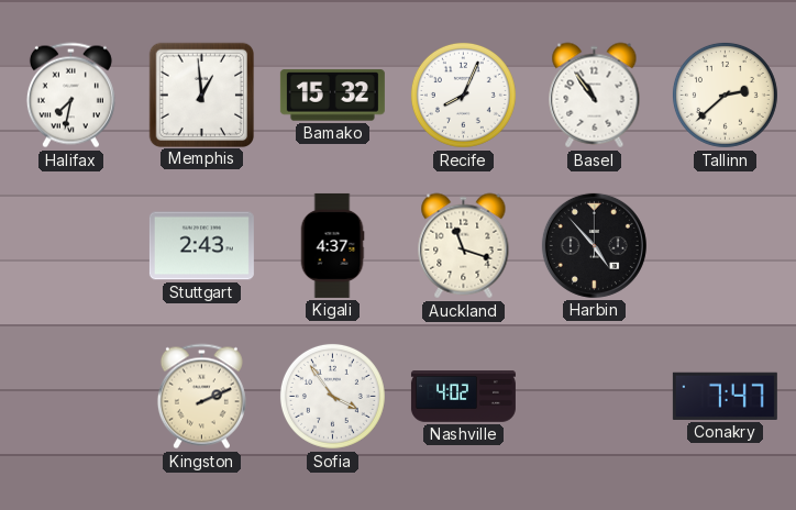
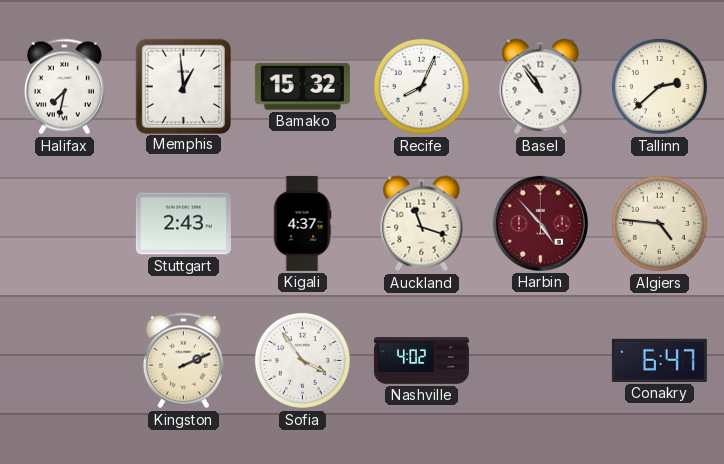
Harbin dial: black -> burgundy
Algiers: none -> 4:46
Conakry: 7:47 -> 6:47
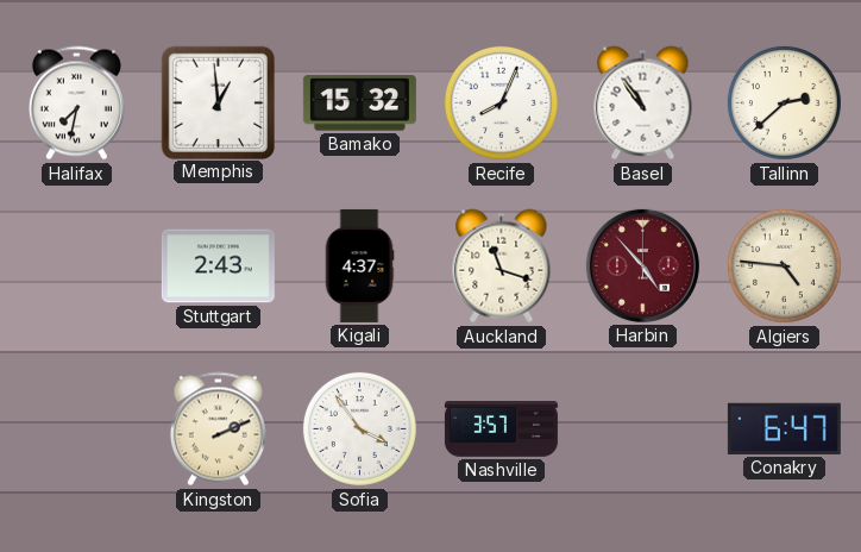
Nashville: 4:02 -> 3:57
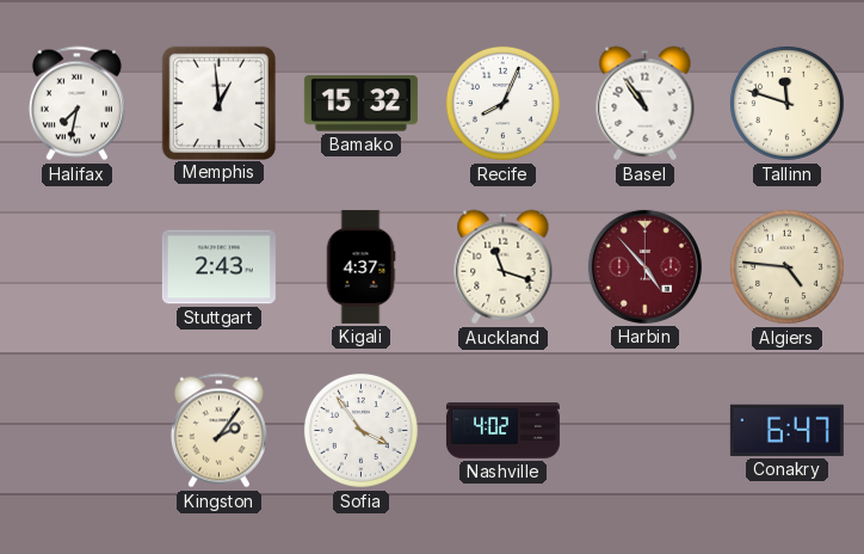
Tallinn: 2:38 -> 11:48
Kingston: 2:11 -> 2:06
Nashville: 3:57 -> 4:02
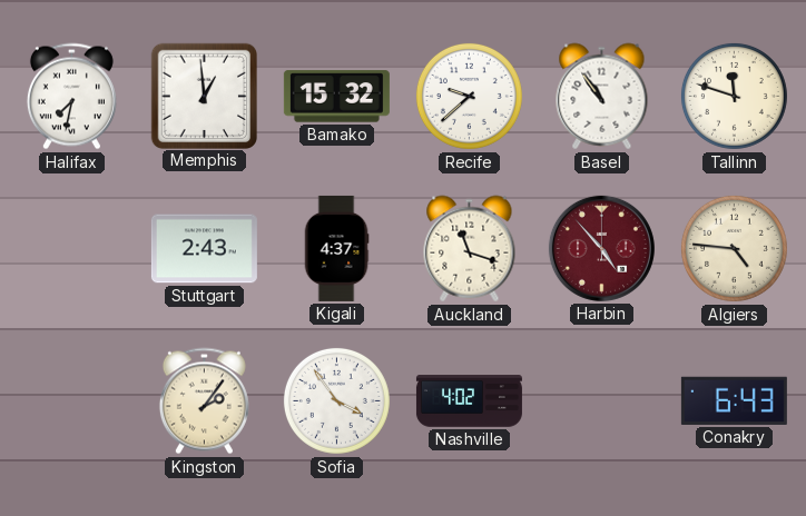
Recife: 8:04 -> 9:38
Conakry: 6:47 -> 6:43
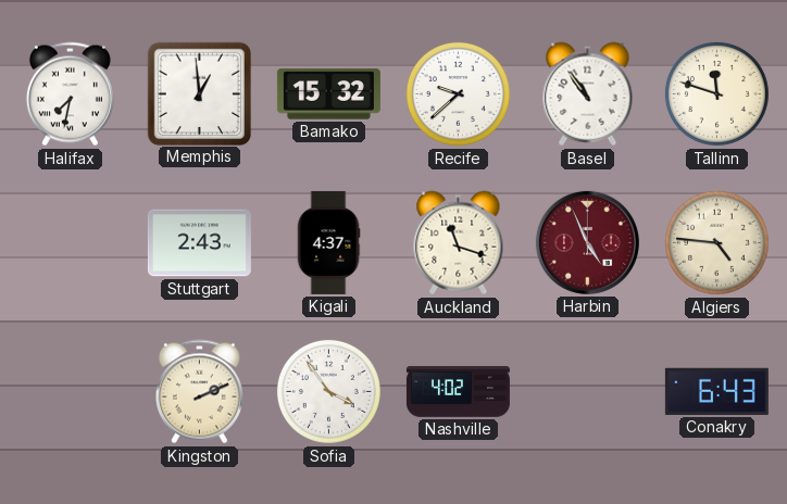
Harbin: 4:53 -> 4:56
Kingston: 2:06 -> 2:11
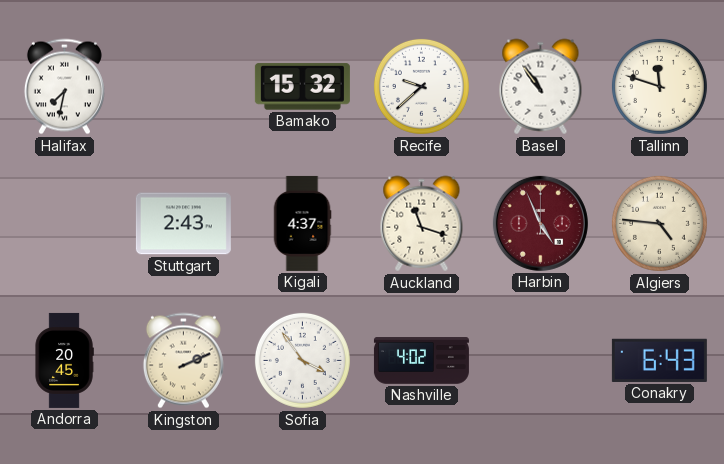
Memphis: 12:59 -> none
Andorra: none -> 20:45
